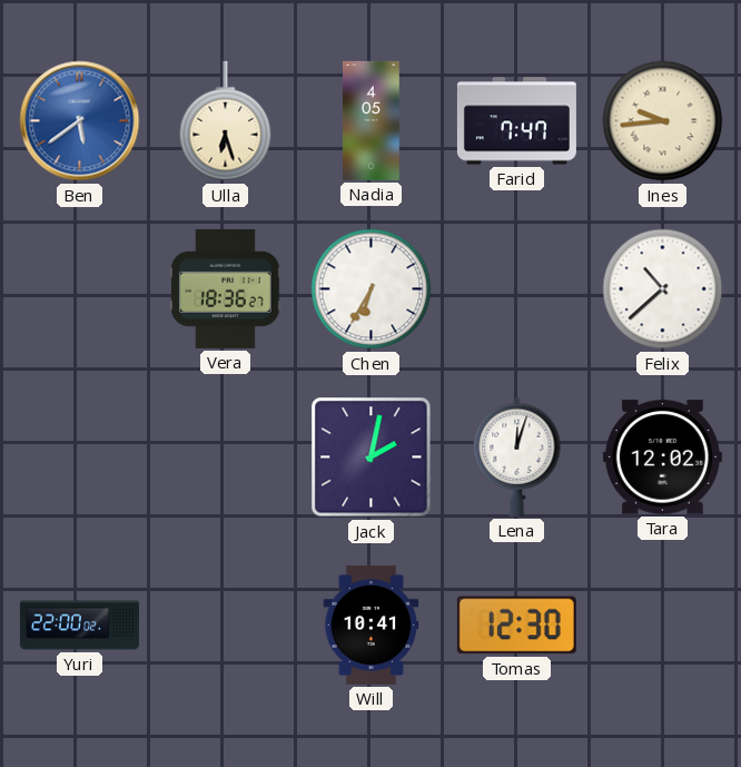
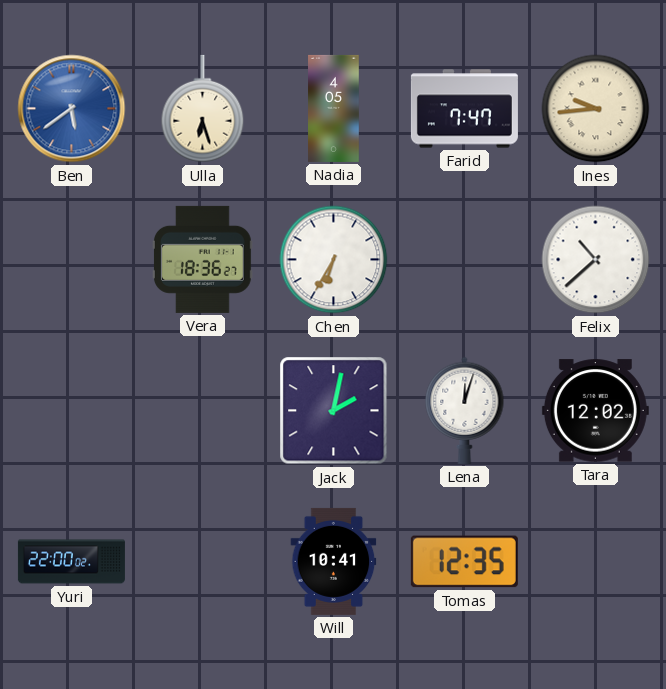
Tomas: 12:30 -> 12:35
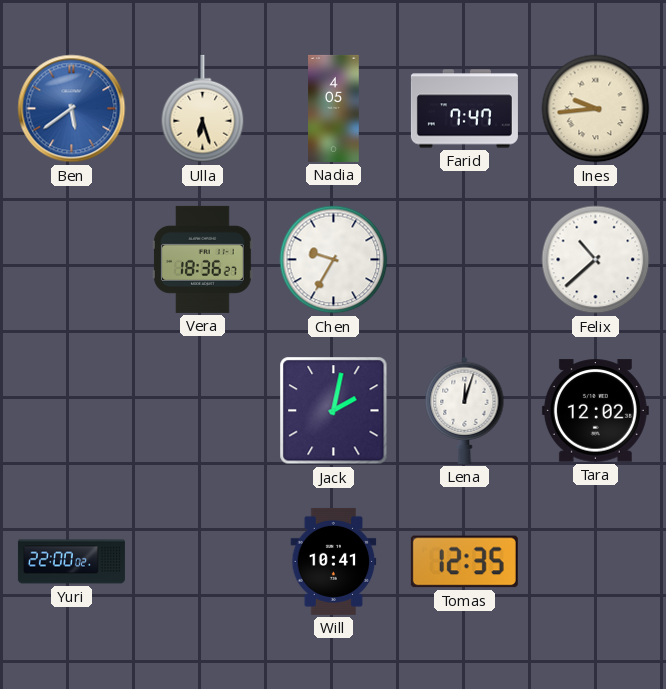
Chen: 6:35 -> 9:35
